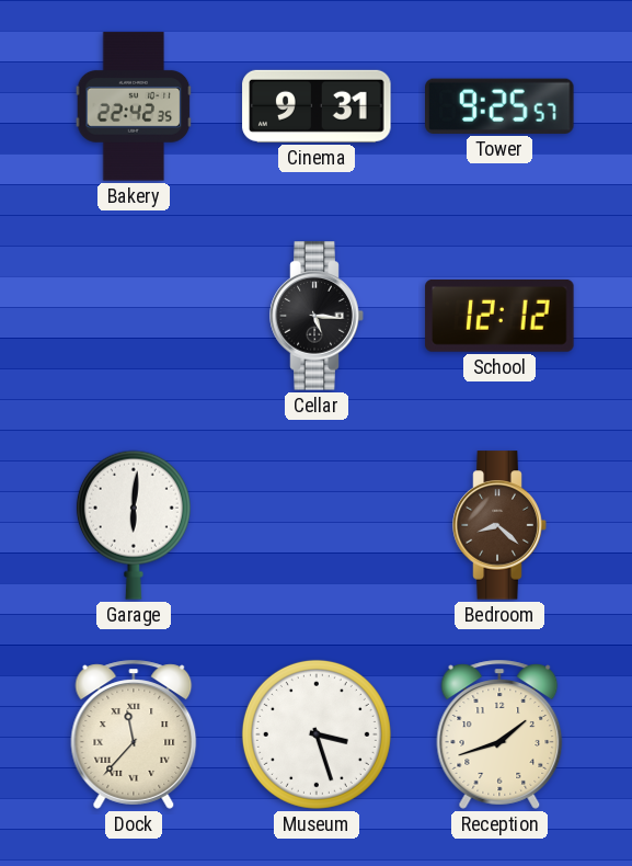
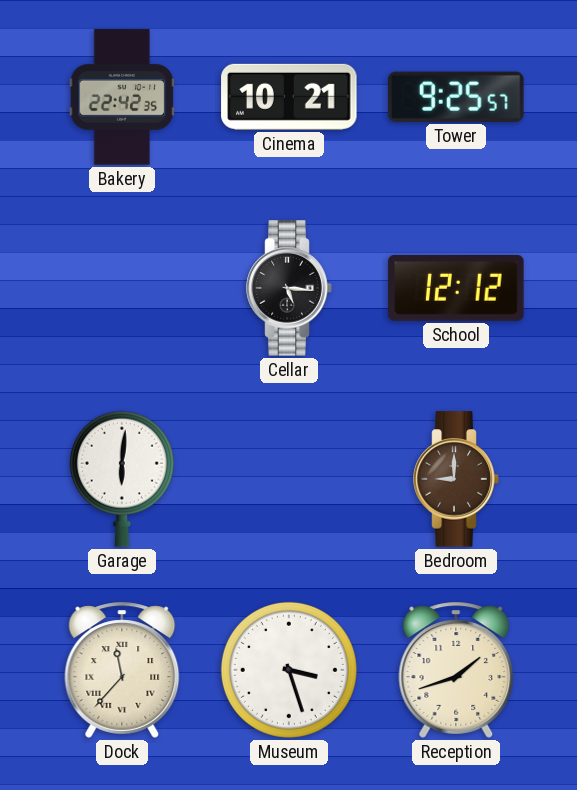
Cinema: 9:31 -> 10:21
Bedroom: 8:22 -> 9:00
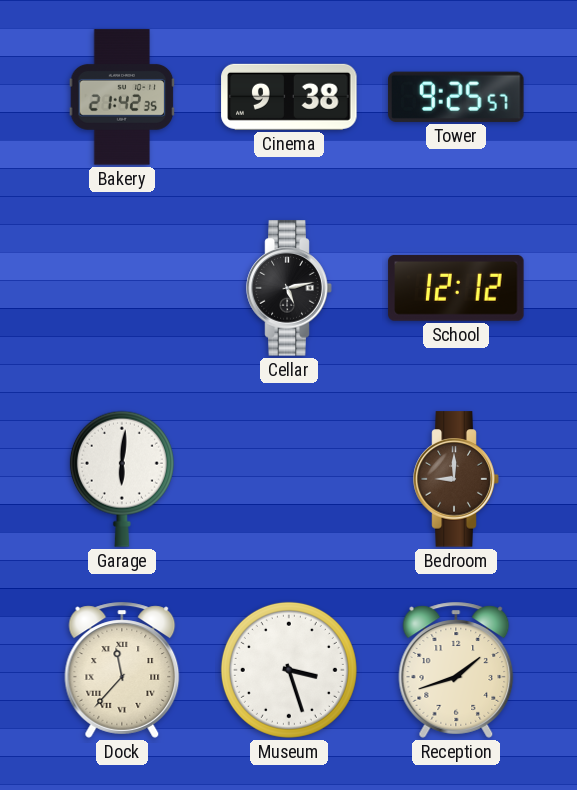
Bakery: 22:42 -> 21:42
Cinema: 10:21 -> 9:38
Cellar: 5:16 -> 5:13
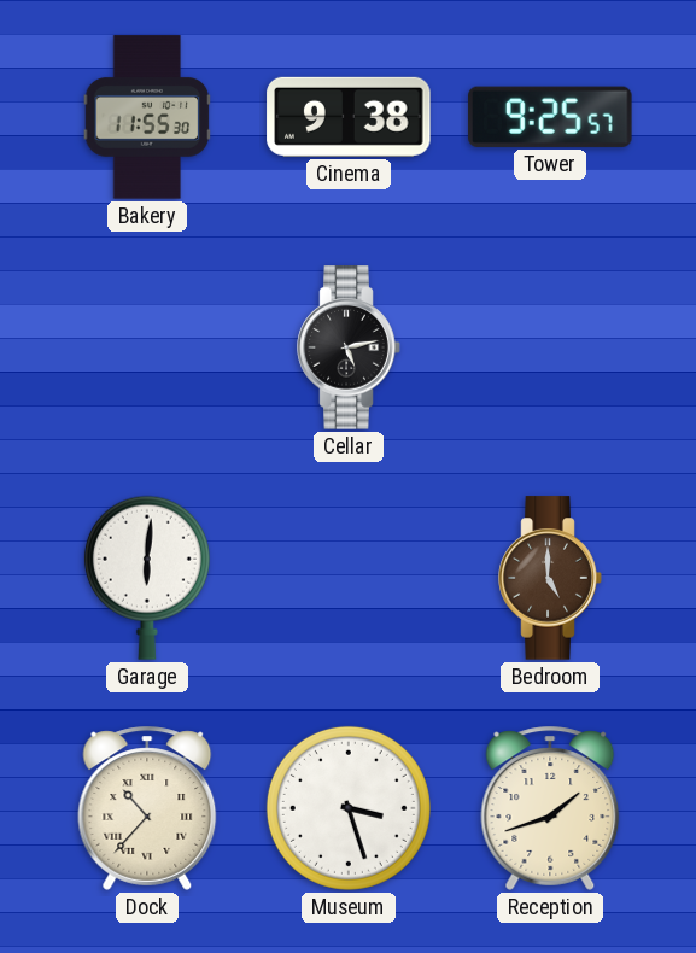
Bakery: 21:42 -> 11:55
School: 12:12 -> none
Bedroom: 9:00 -> 5:00
Dock: 11:37 -> 10:37
